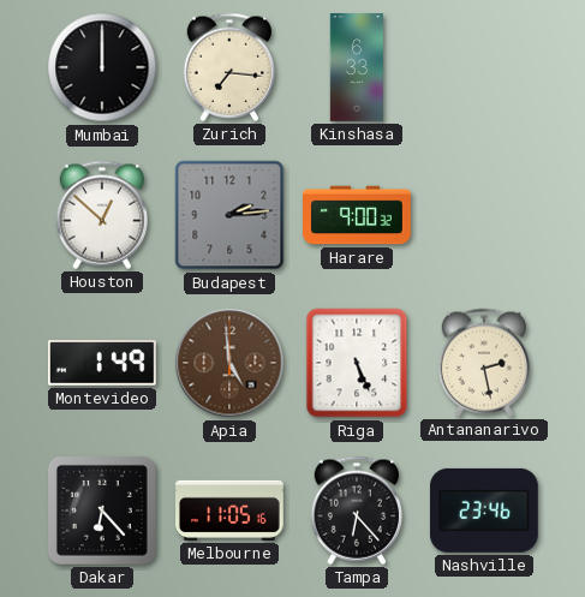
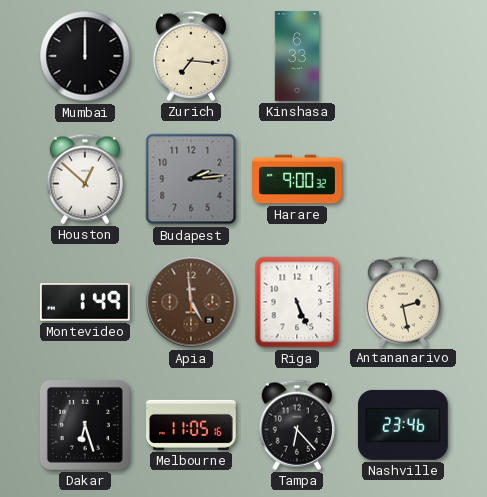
Dakar: 6:23 -> 6:27
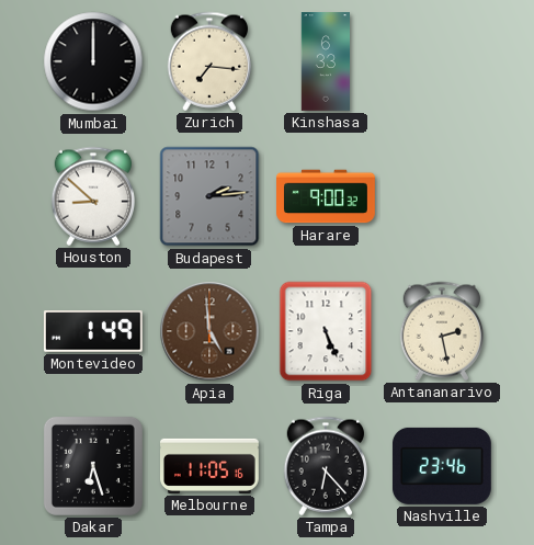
Houston: 12:52 -> 8:52
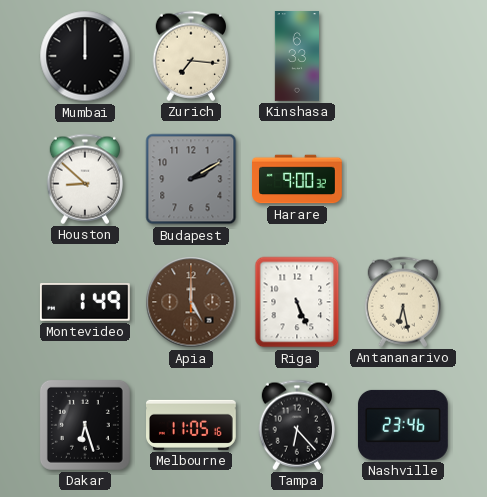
Budapest: 2:14 -> 2:10
Apia: 4:59 -> 5:00
Antananarivo: 2:28 -> 6:28
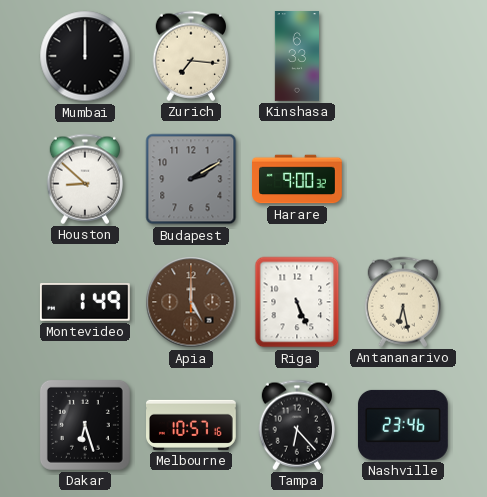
Melbourne: 11:05 -> 10:57
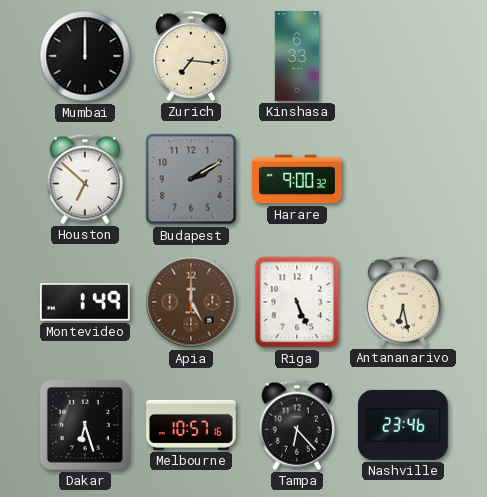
Houston: 8:52 -> 6:52
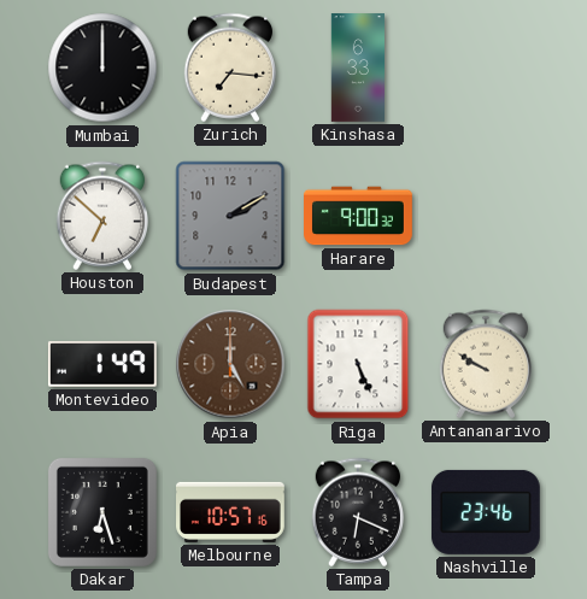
Antananarivo: 6:28 -> 9:50
Tampa: 6:23 -> 6:19
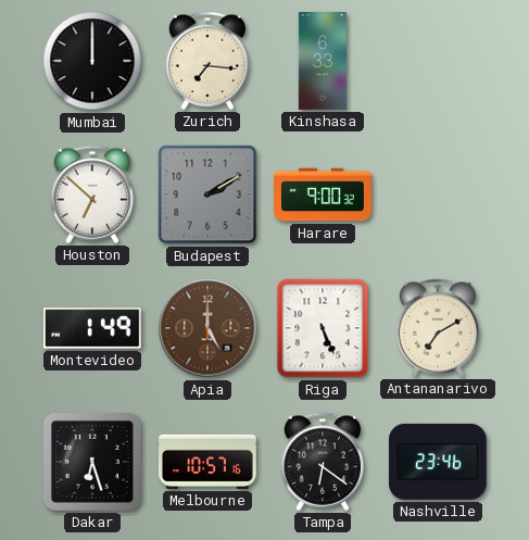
Antananarivo: 9:50 -> 7:10
Tampa: 6:19 -> 6:21
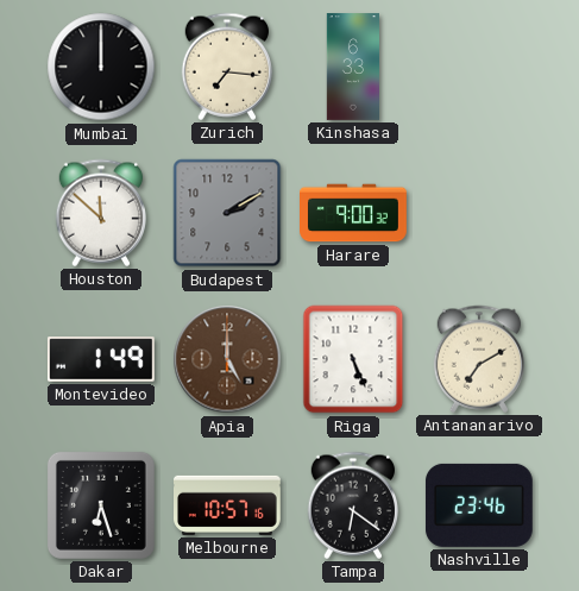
Houston: 6:52 -> 11:52
